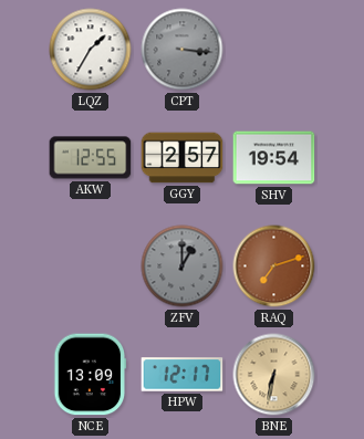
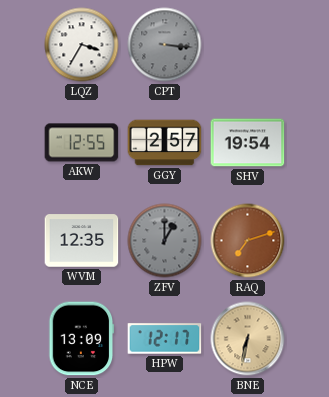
LQZ: 1:35 -> 3:35
WVM: none -> 12:35
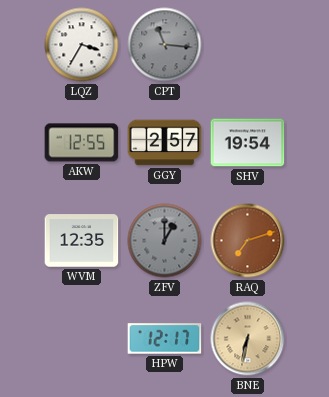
CPT: 3:16 -> 11:16
NCE: 13:09 -> none
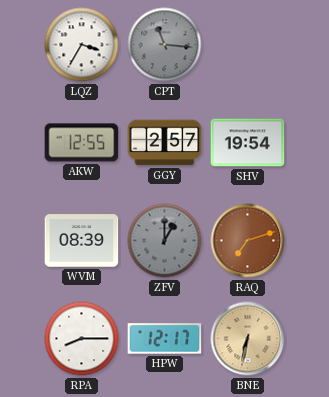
WVM: 12:35 -> 08:39
RPA: none -> 8:15
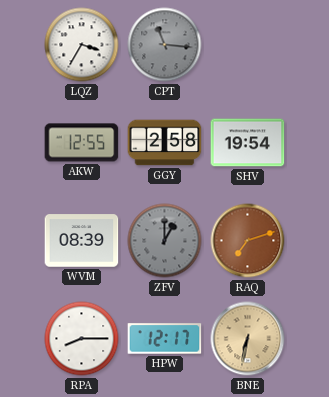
GGY: 2:57 -> 2:58
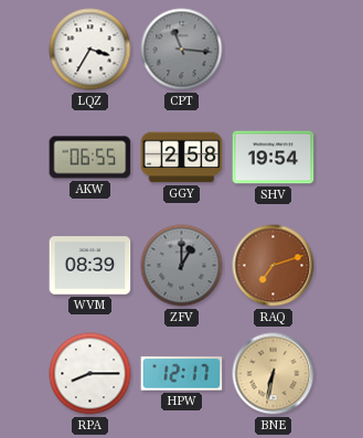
AKW: 12:55 -> 06:55
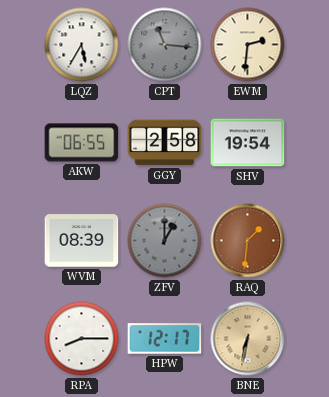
LQZ: 3:35 -> 5:35
EWM: none -> 2:31
RAQ: 7:12 -> 1:31
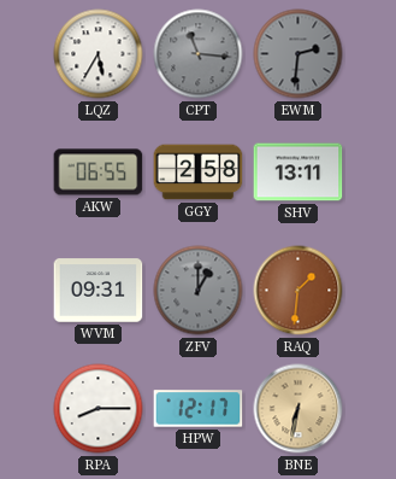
EWM dial: cream -> grey
SHV: 19:54 -> 13:11
WVM: 08:39 -> 09:31
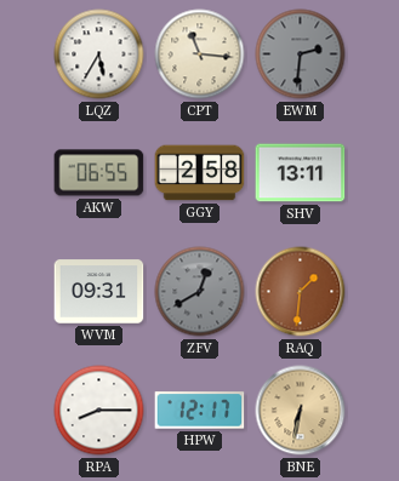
CPT dial: grey -> cream
ZFV: 1:00 -> 12:40
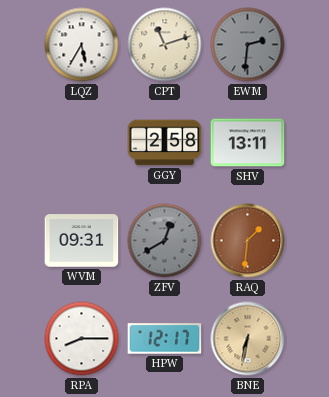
CPT: 11:16 -> 11:12
AKW: 06:55 -> none
